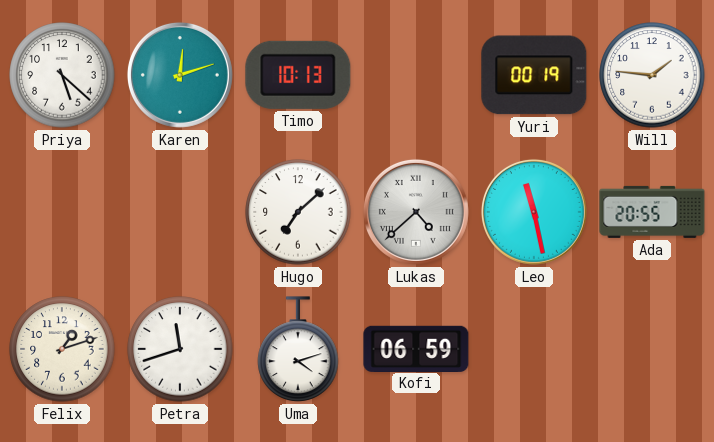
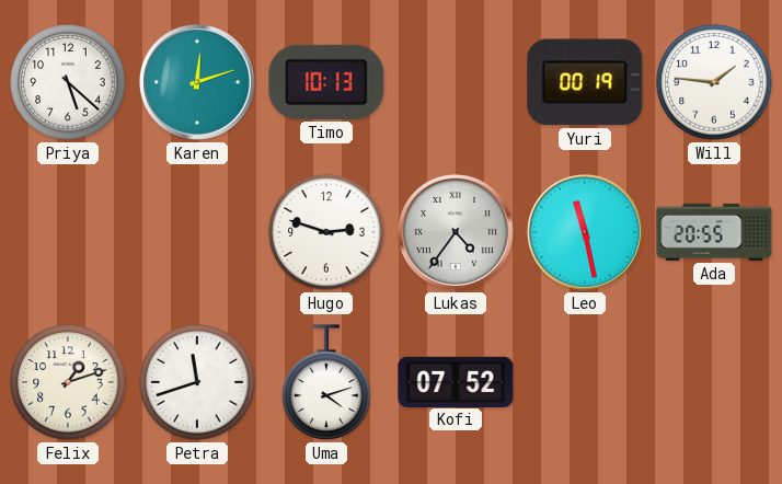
Hugo: 7:08 -> 2:48
Lukas: 4:38 -> 4:36
Kofi: 06:59 -> 07:52
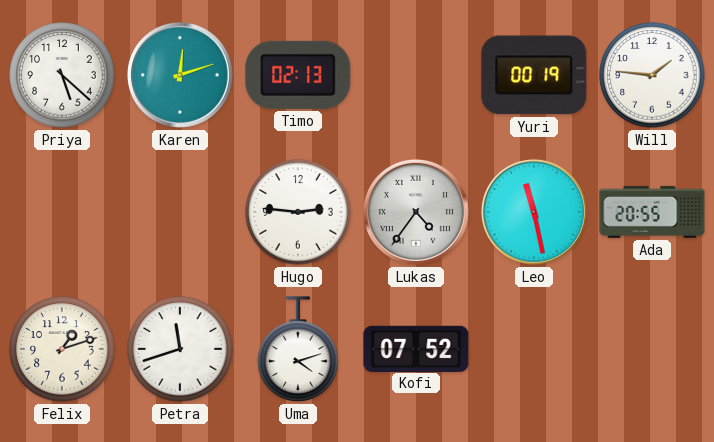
Timo: 10:13 -> 02:13
Hugo: 2:48 -> 2:46
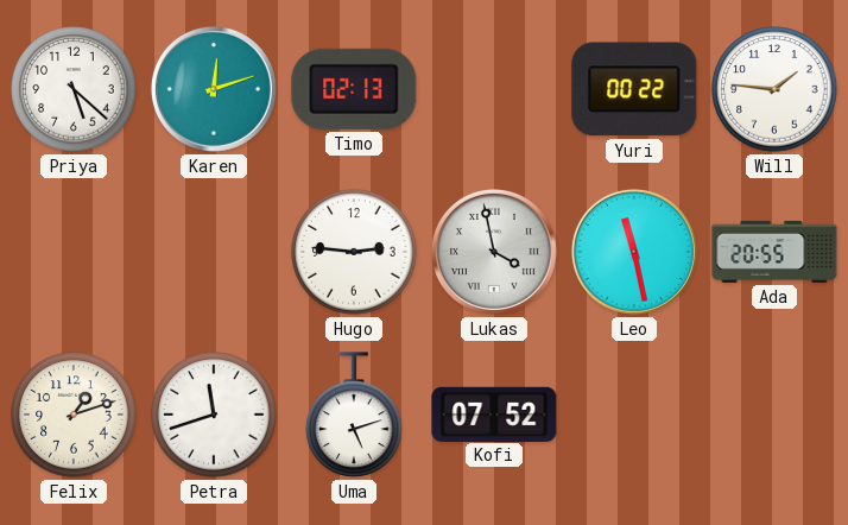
Yuri: 00:19 -> 00:22
Lukas: 4:36 -> 3:58
Uma: 4:12 -> 5:12
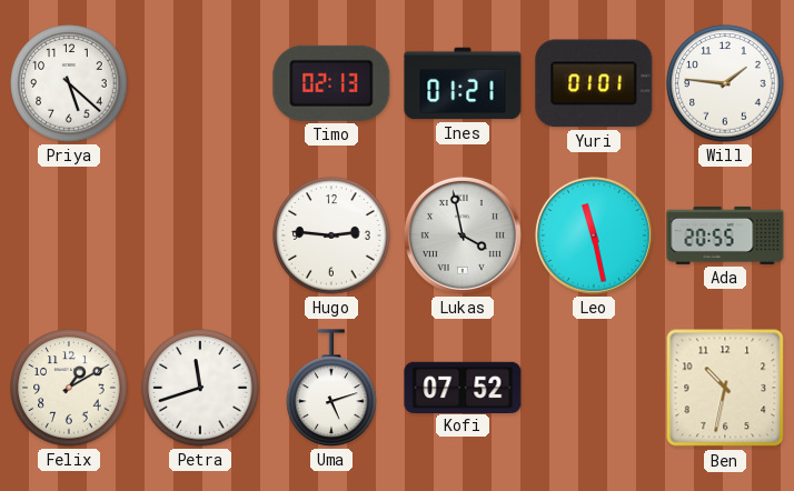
Karen: 12:12 -> none
Ines: none -> 01:21
Yuri: 00:22 -> 01:01
Felix: 1:12 -> 1:10
Ben: none -> 10:32
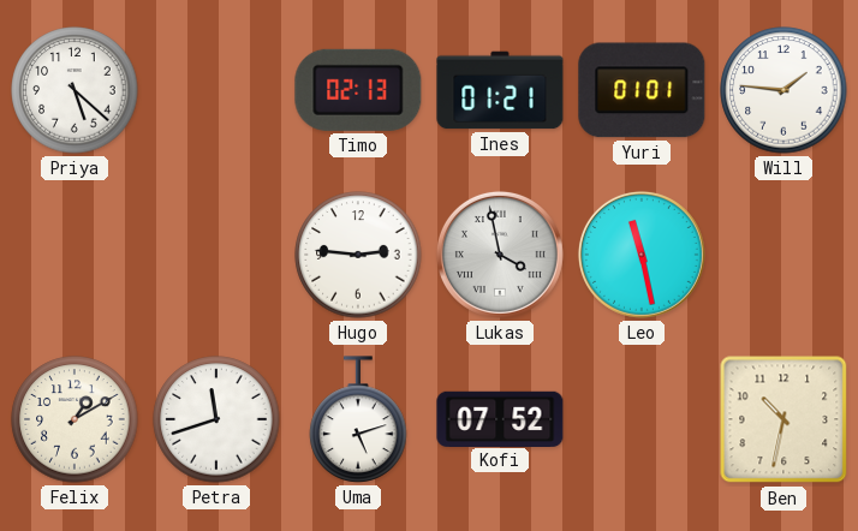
Ada: 20:55 -> none
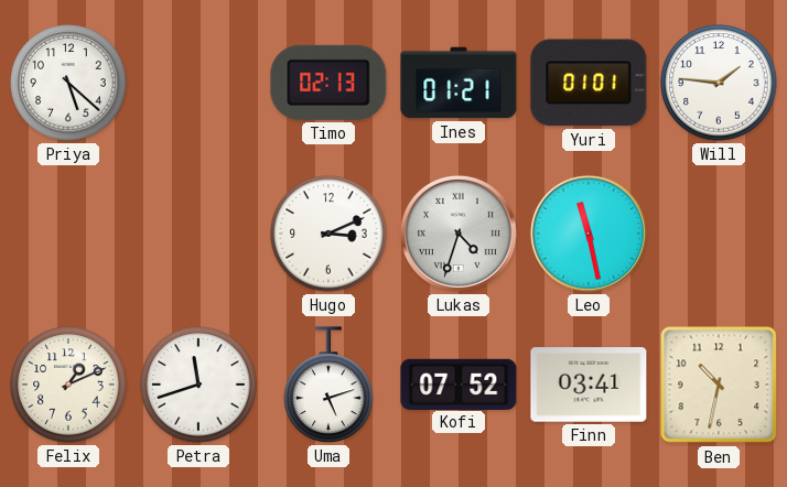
Hugo: 2:46 -> 3:11
Lukas: 3:58 -> 4:33
Felix: 1:10 -> 1:11
Finn: none -> 03:41
